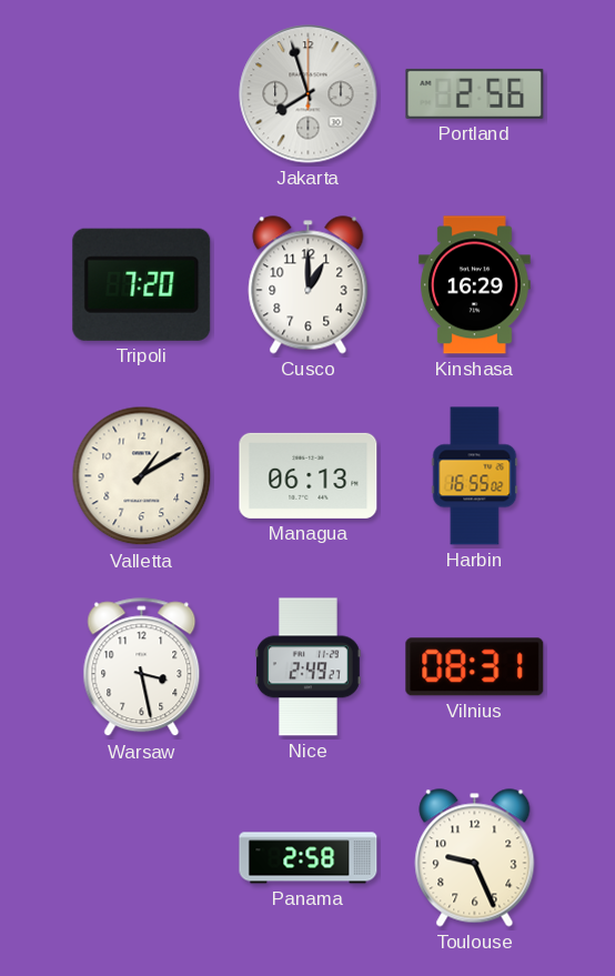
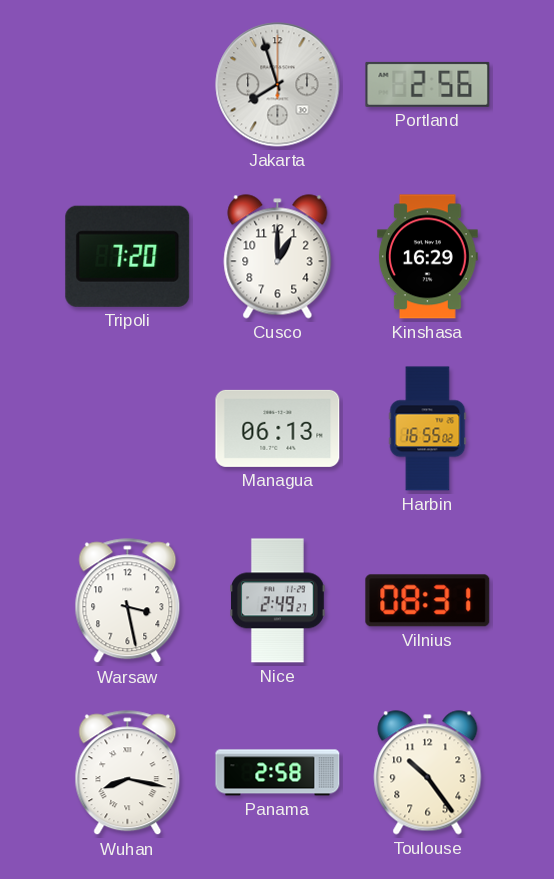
Valletta: 1:10 -> none
Wuhan: none -> 8:17
Toulouse: 9:26 -> 10:24
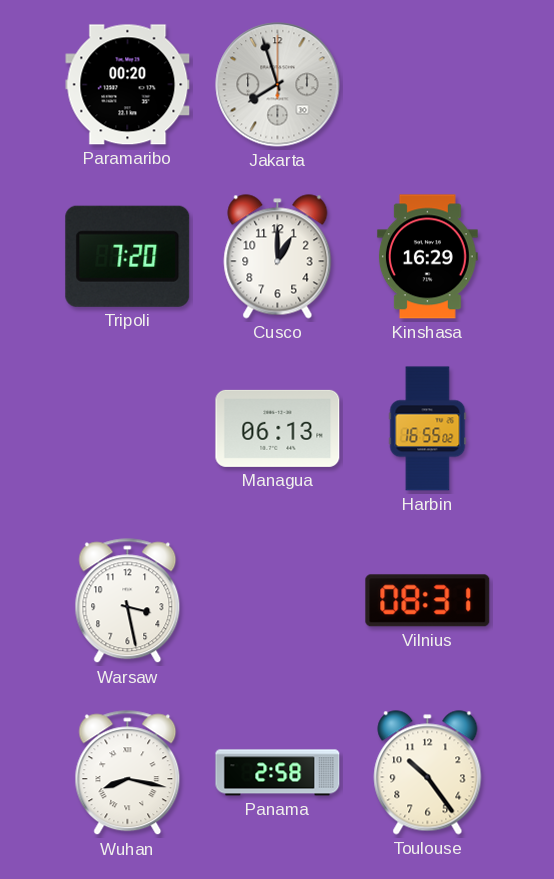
Paramaribo: none -> 00:20
Portland: 2:56 -> none
Nice: 2:49 -> none
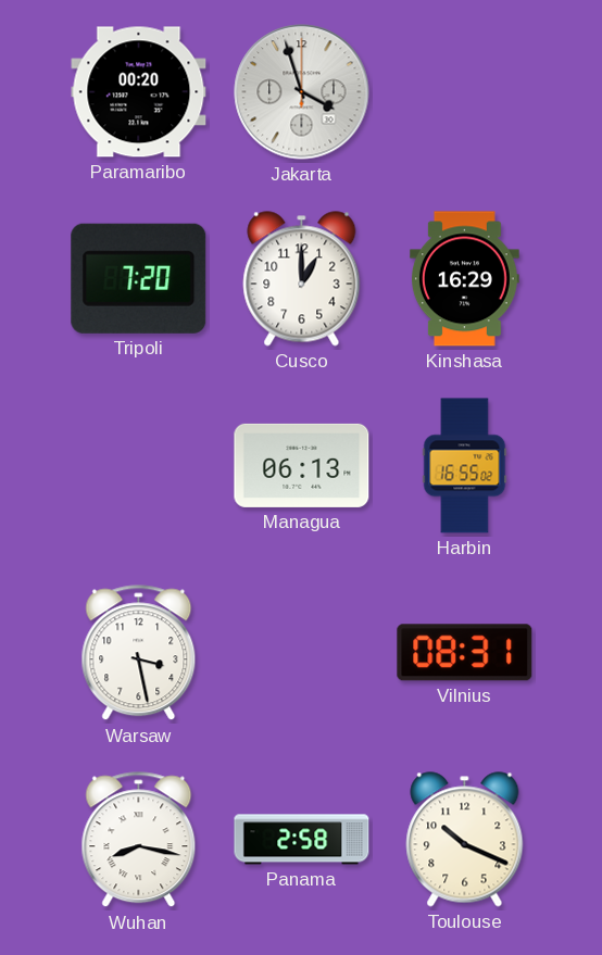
Jakarta: 7:57 -> 3:57
Toulouse: 10:24 -> 10:19
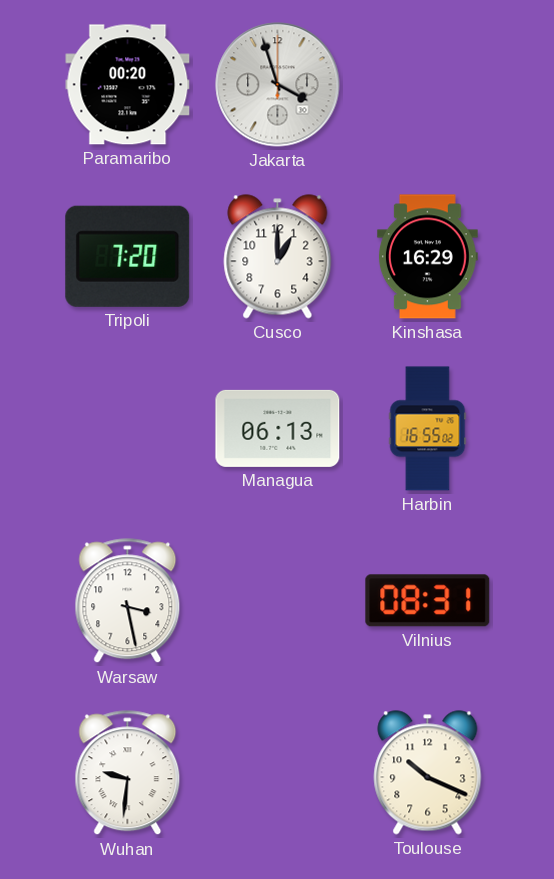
Wuhan: 8:17 -> 9:31
Panama: 2:58 -> none
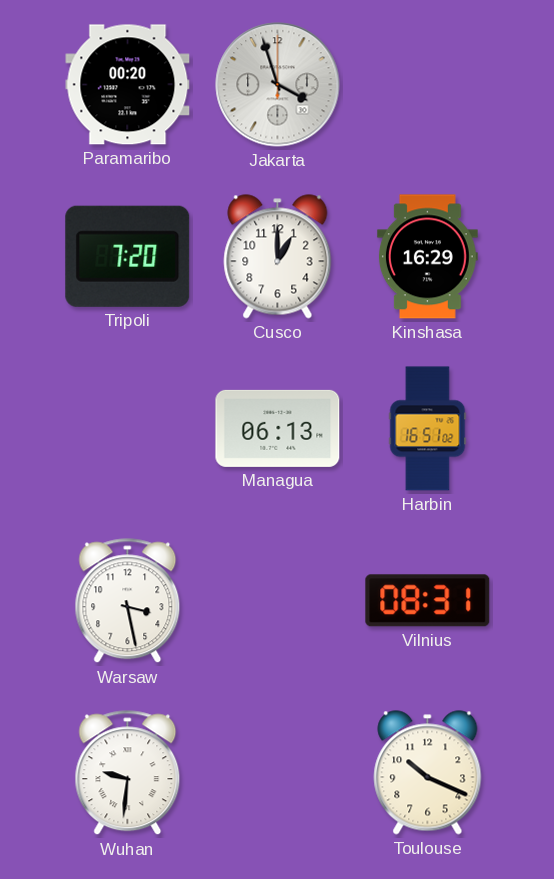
Harbin: 16:55 -> 16:51
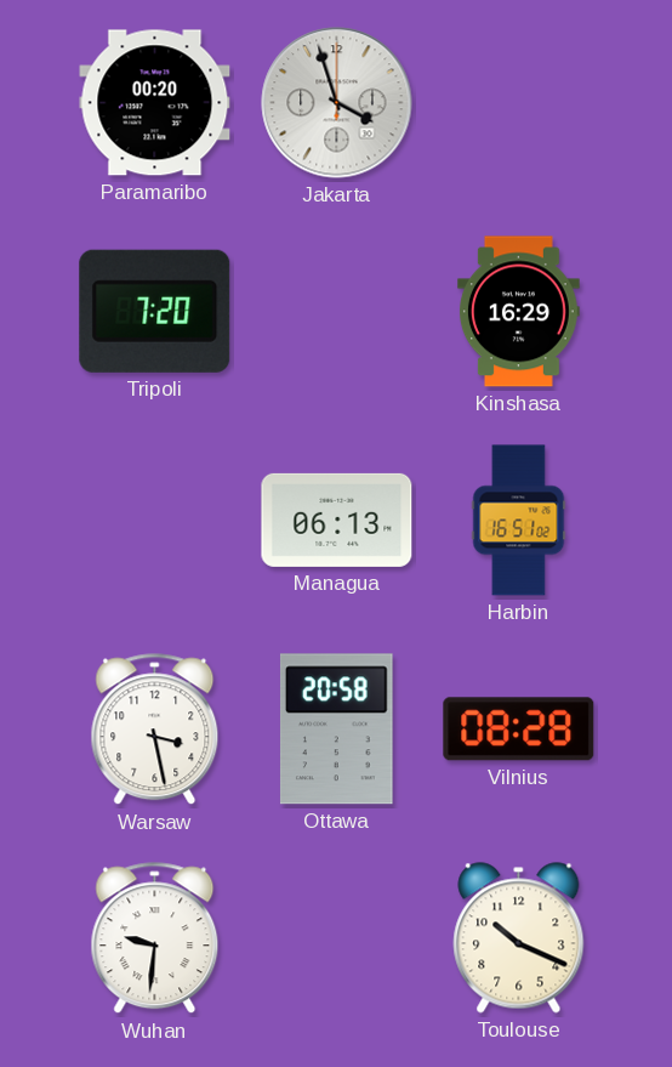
Cusco: 1:00 -> none
Ottawa: none -> 20:58
Vilnius: 08:31 -> 08:28
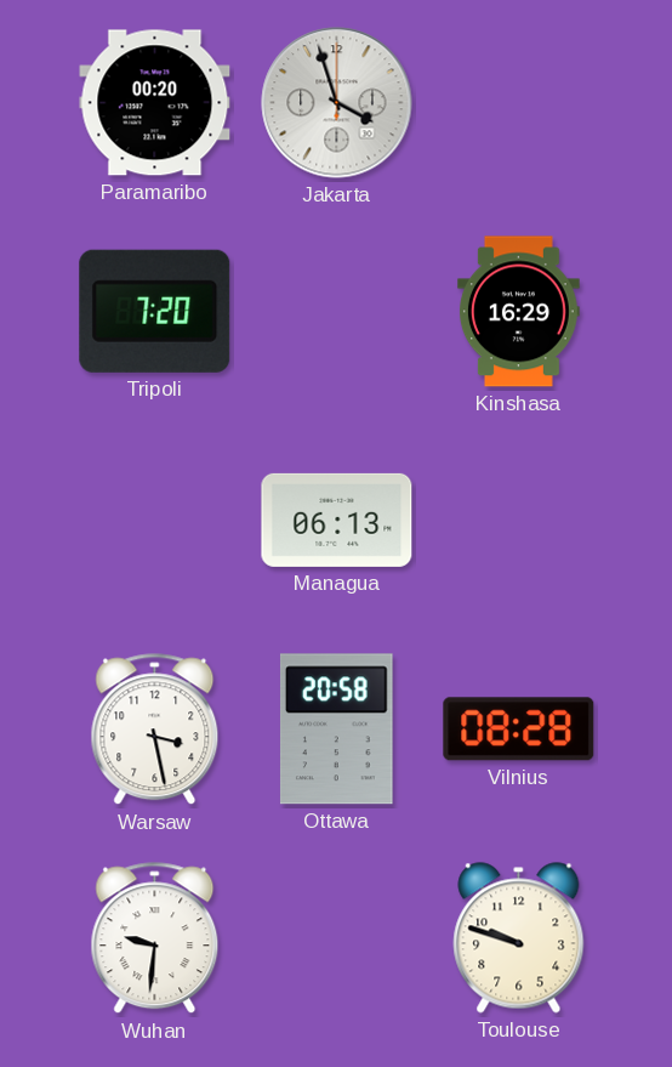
Harbin: 16:51 -> none
Toulouse: 10:19 -> 9:48
